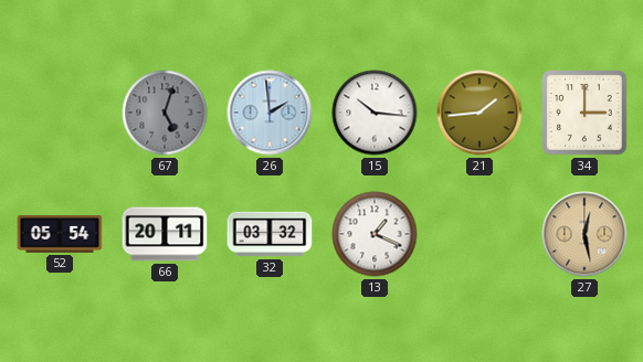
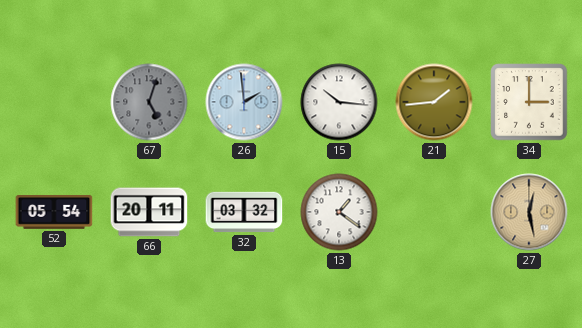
13: 1:19 -> 1:21
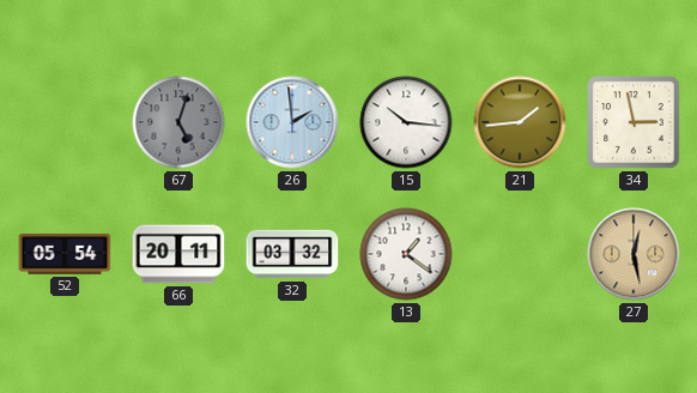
34: 3:00 -> 2:58
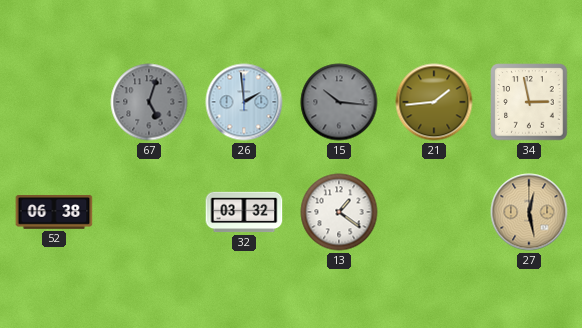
15 dial: white -> grey
52: 05:54 -> 06:38
66: 20:11 -> none
